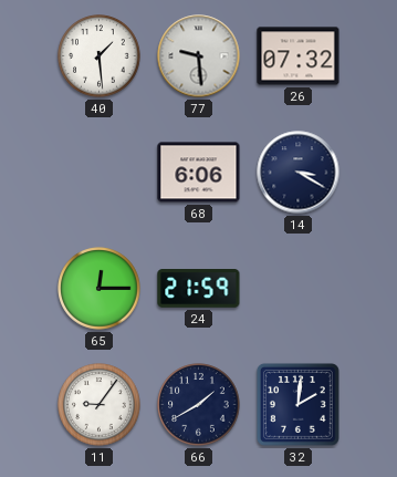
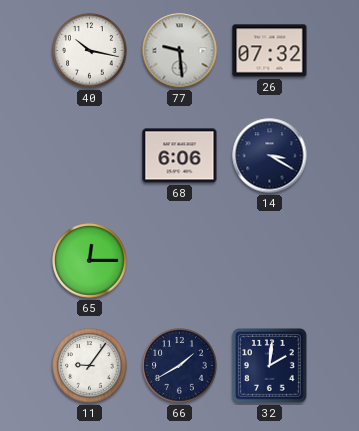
40: 1:29 -> 10:17
24: 21:59 -> none
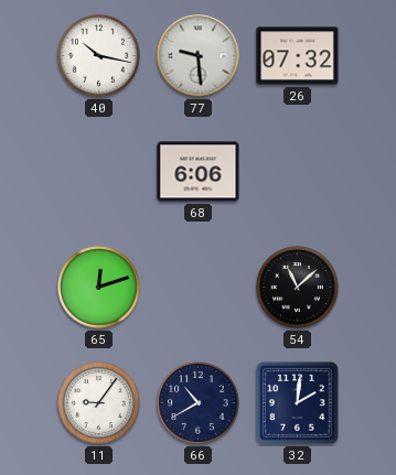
14: 3:20 -> none
65: 12:15 -> 12:12
54: none -> 11:08
66: 1:40 -> 10:40
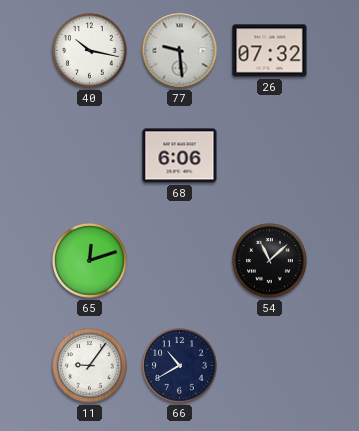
32: 2:01 -> none
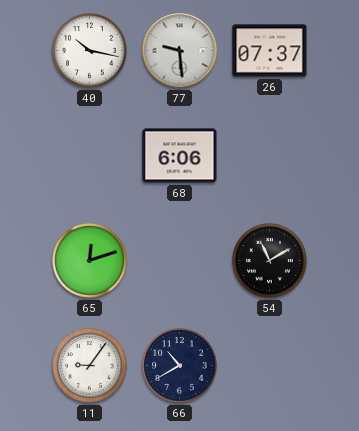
26: 07:32 -> 07:37
54: 11:08 -> 11:10
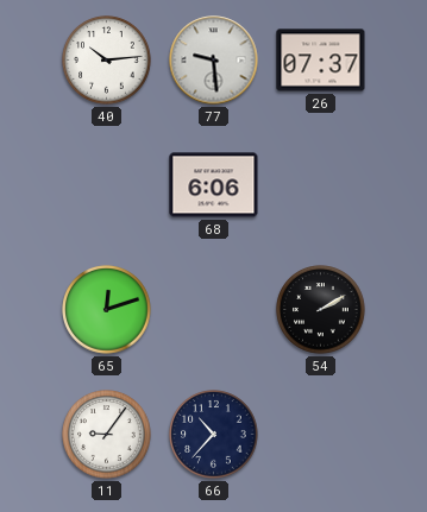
40: 10:17 -> 10:14
54: 11:10 -> 2:10
66: 10:40 -> 10:37
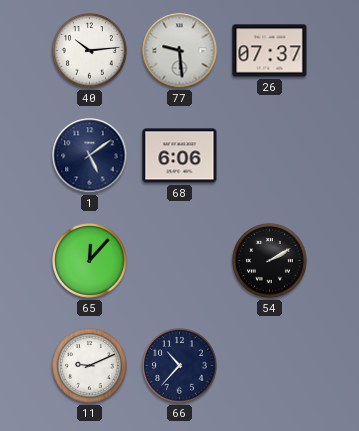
1: none -> 5:09
65: 12:12 -> 12:07
11: 9:06 -> 9:11
